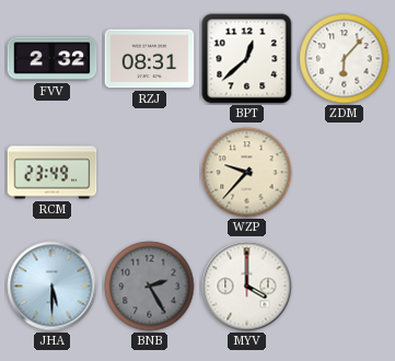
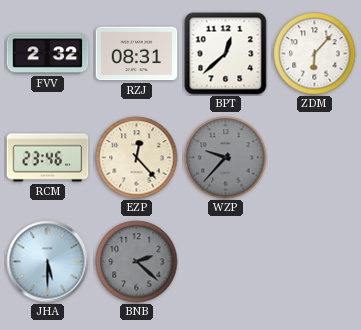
RCM: 23:49 -> 23:46
EZP: none -> 12:23
WZP dial: cream -> grey
BNB: 2:25 -> 2:22
MYV: 4:00 -> none
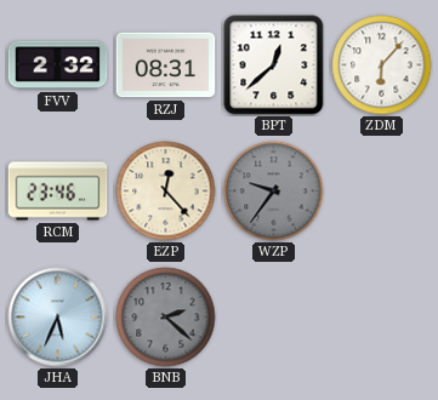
WZP: 9:37 -> 9:36
JHA: 5:30 -> 5:34
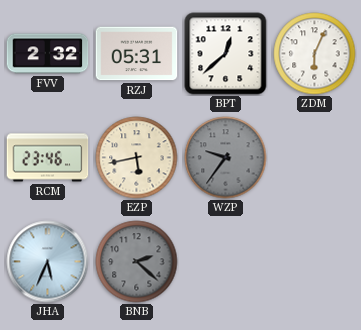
RZJ: 08:31 -> 05:31
ZDM: 6:07 -> 6:04
EZP: 12:23 -> 5:43
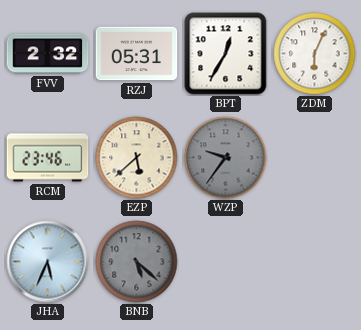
BPT: 12:38 -> 12:35
EZP: 5:43 -> 5:38
BNB: 2:22 -> 5:22
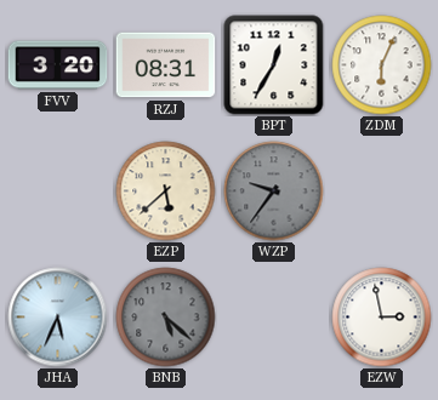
FVV: 2:32 -> 3:20
RZJ: 05:31 -> 08:31
RCM: 23:46 -> none
EZW: none -> 2:58
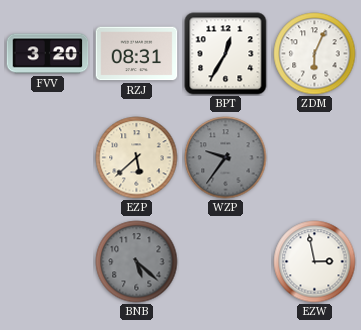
JHA: 5:34 -> none
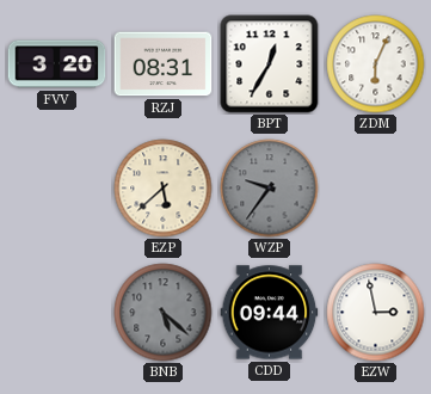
CDD: none -> 09:44
